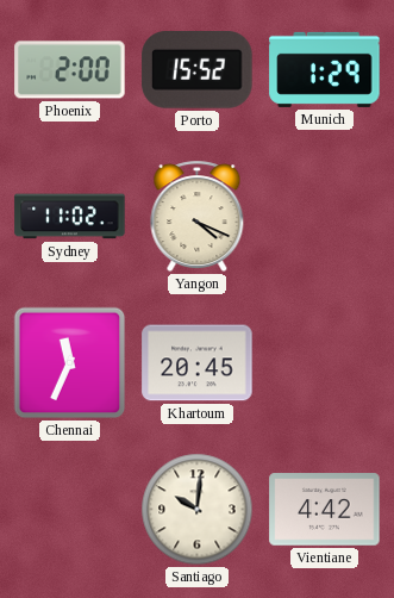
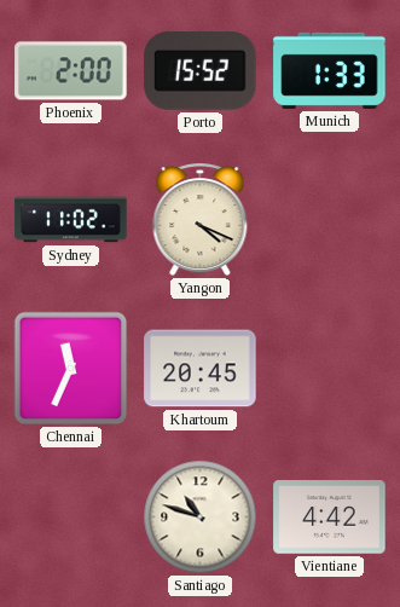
Munich: 1:29 -> 1:33
Santiago: 10:01 -> 10:48
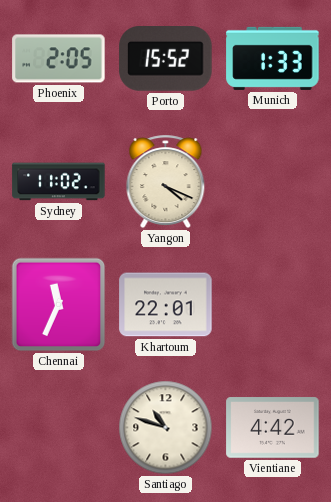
Phoenix: 2:00 -> 2:05
Khartoum: 20:45 -> 22:01
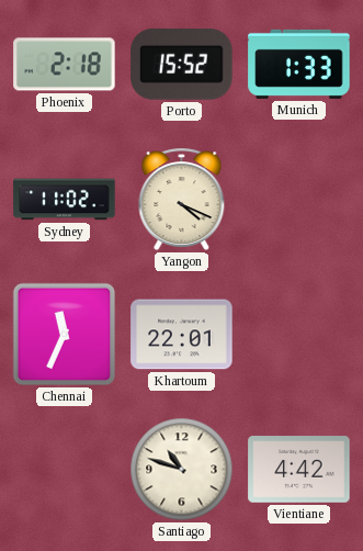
Phoenix: 2:05 -> 2:18
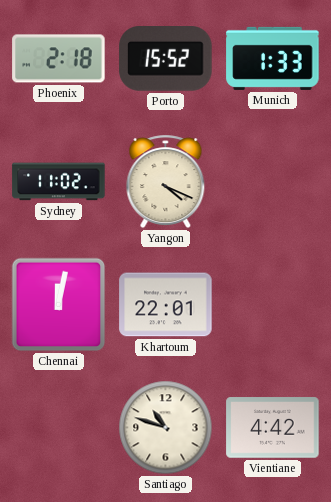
Chennai: 11:34 -> 12:02
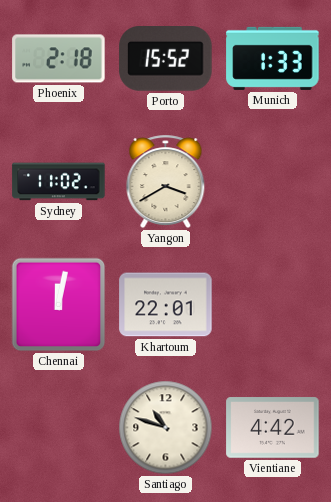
Yangon: 4:19 -> 3:40
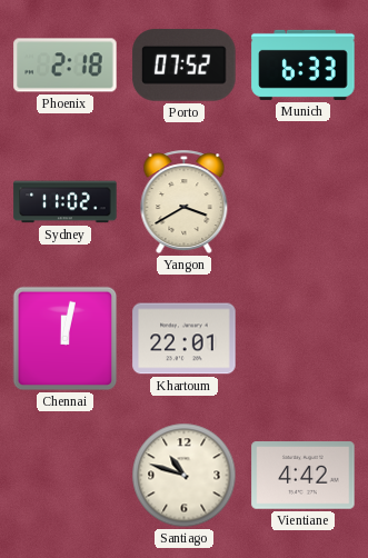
Porto: 15:52 -> 07:52
Munich: 1:33 -> 6:33
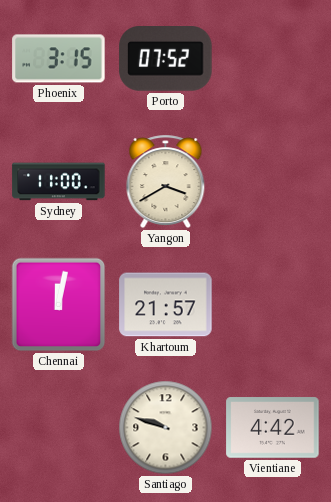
Phoenix: 2:18 -> 3:15
Munich: 6:33 -> none
Sydney: 11:02 -> 11:00
Khartoum: 22:01 -> 21:57
Santiago: 10:48 -> 9:48
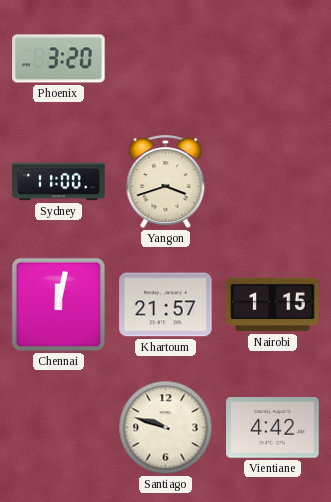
Phoenix: 3:15 -> 3:20
Porto: 07:52 -> none
Yangon: 3:40 -> 3:42
Nairobi: none -> 1:15
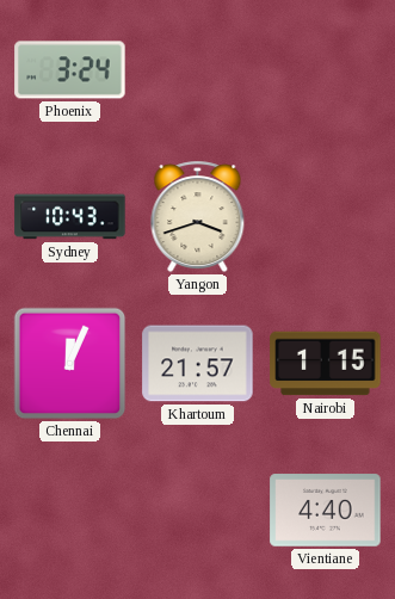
Phoenix: 3:20 -> 3:24
Sydney: 11:00 -> 10:43
Chennai: 12:02 -> 12:04
Santiago: 9:48 -> none
Vientiane: 4:42 -> 4:40
